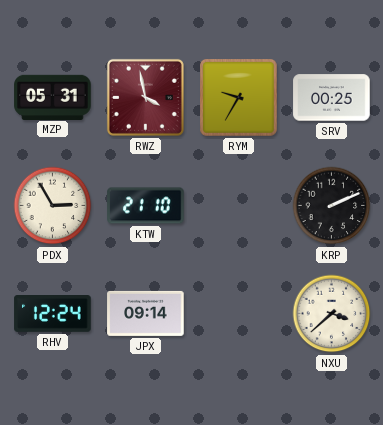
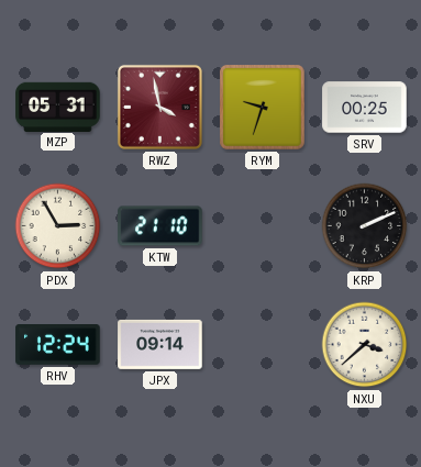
RYM: 9:35 -> 9:33
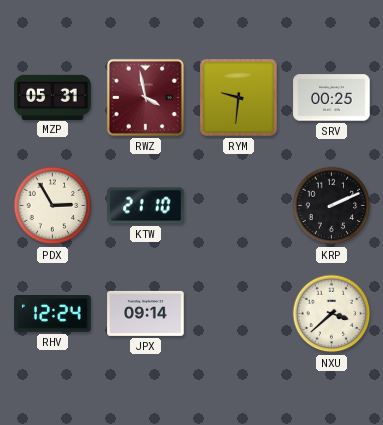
RYM: 9:33 -> 9:31
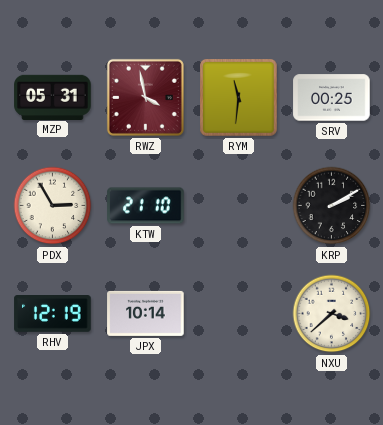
RYM: 9:31 -> 11:31
KRP: 2:11 -> 2:10
RHV: 12:24 -> 12:19
JPX: 09:14 -> 10:14
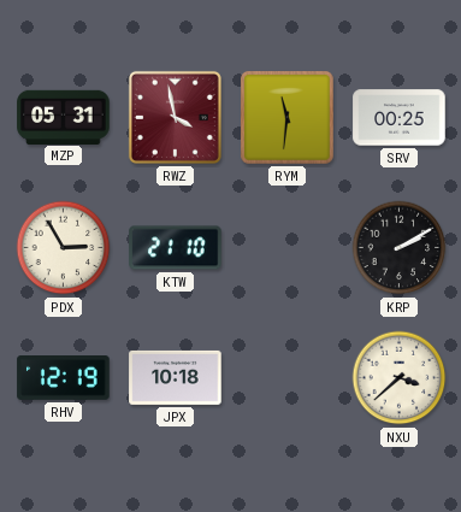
JPX: 10:14 -> 10:18
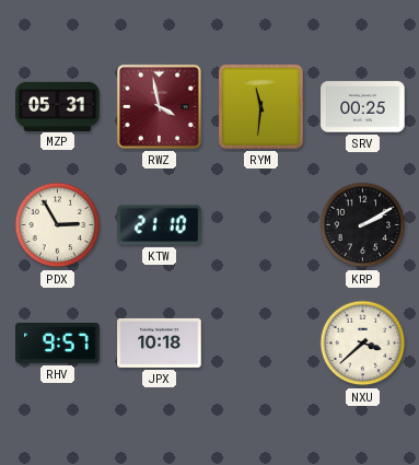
RHV: 12:19 -> 9:57
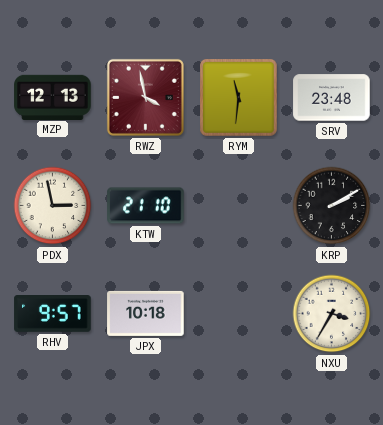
MZP: 05:31 -> 12:13
SRV: 00:25 -> 23:48
PDX: 2:55 -> 2:58
NXU: 3:38 -> 3:35
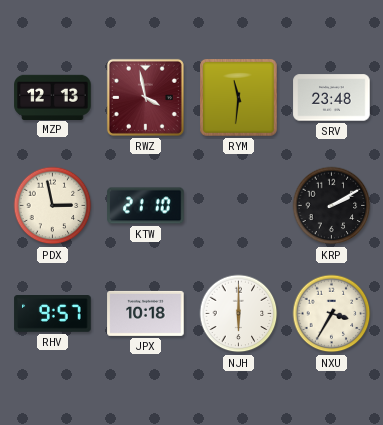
NJH: none -> 6:00
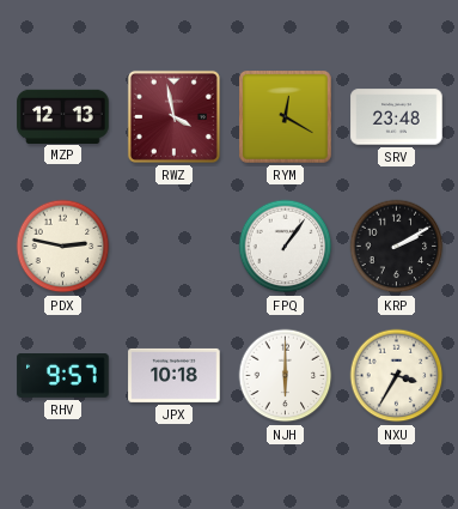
RYM: 11:31 -> 12:20
PDX: 2:58 -> 2:47
KTW: 21:10 -> none
FPQ: none -> 1:06
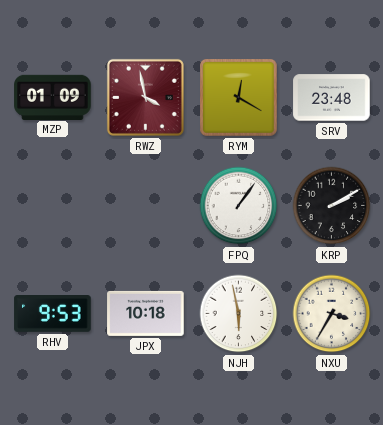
MZP: 12:13 -> 01:09
PDX: 2:47 -> none
RHV: 9:57 -> 9:53
NJH: 6:00 -> 5:58
